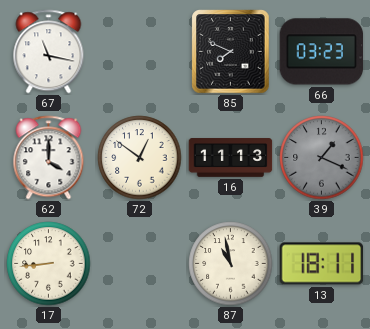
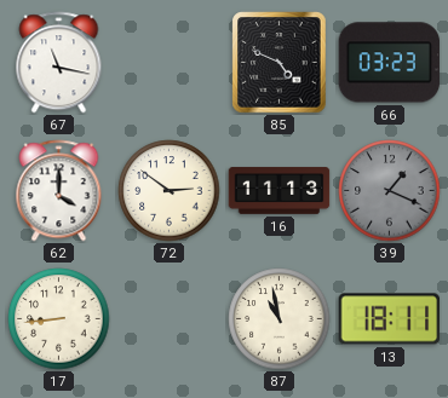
85: 7:49 -> 4:49
72: 12:51 -> 2:51
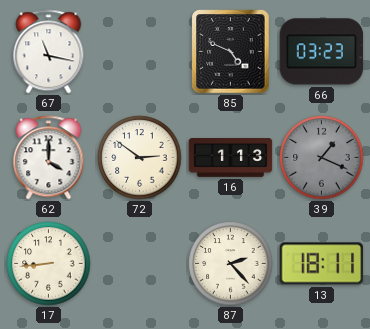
16: 11:13 -> 1:13
87: 10:58 -> 2:23
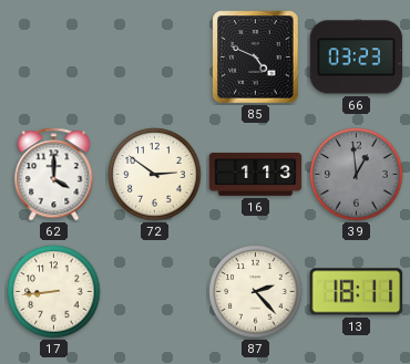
67: 11:17 -> none
39: 1:19 -> 12:59
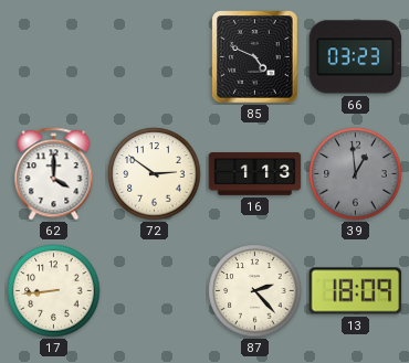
13: 18:11 -> 18:09
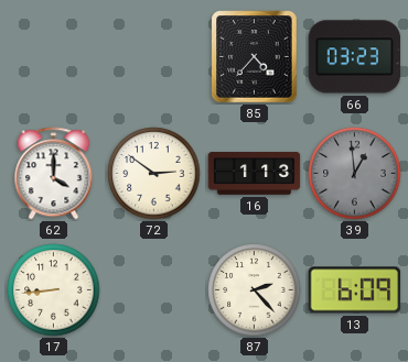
85: 4:49 -> 4:37
13: 18:09 -> 6:09
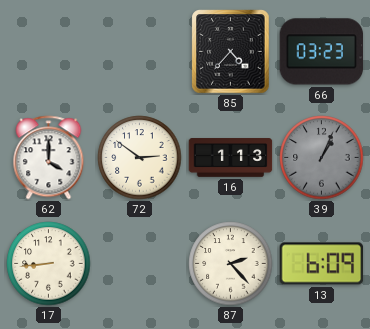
39: 12:59 -> 1:04
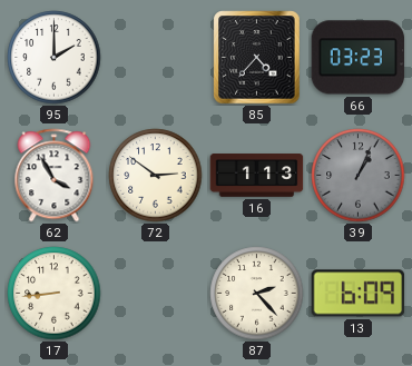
95: none -> 2:00
62: 4:00 -> 3:55
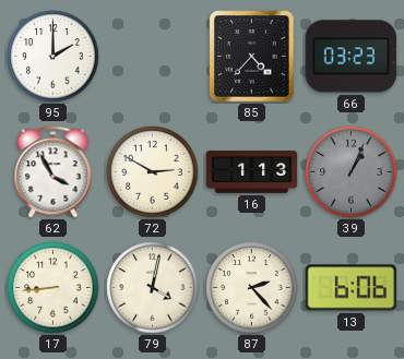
72: 2:51 -> 2:50
79: none -> 4:02
13: 6:09 -> 6:06
